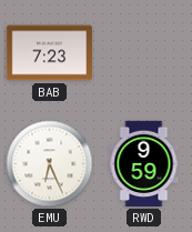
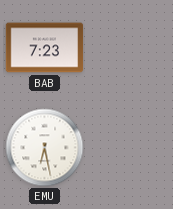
EMU: 6:26 -> 6:28
RWD: 9:59 -> none
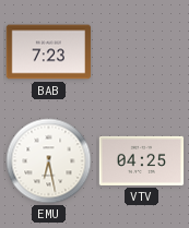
VTV: none -> 04:25
